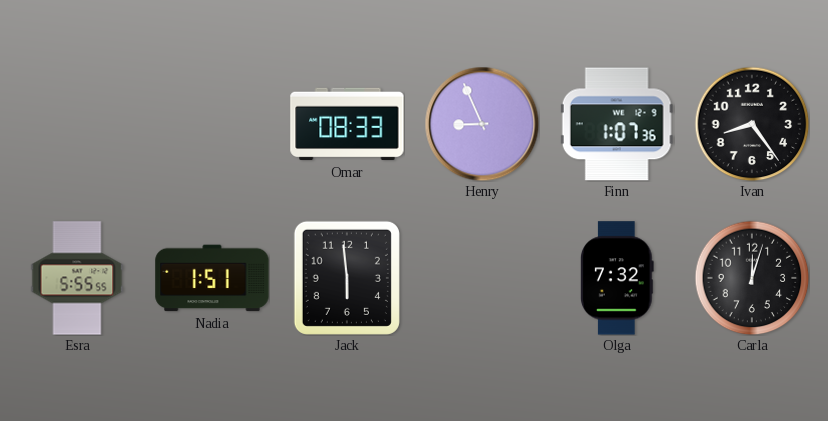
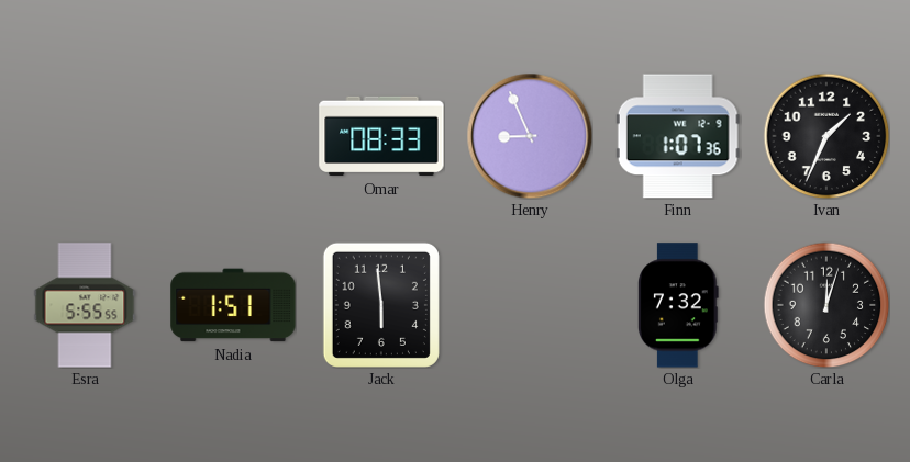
Ivan: 8:24 -> 1:34
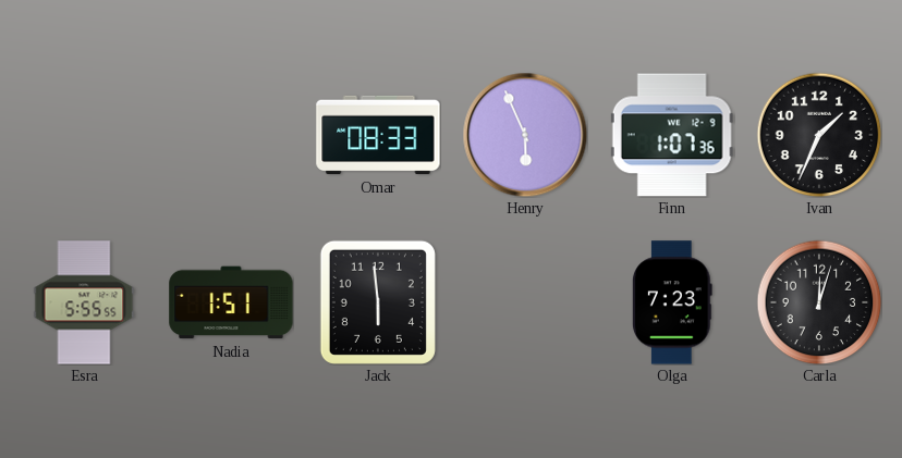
Henry: 8:56 -> 5:56
Olga: 7:32 -> 7:23
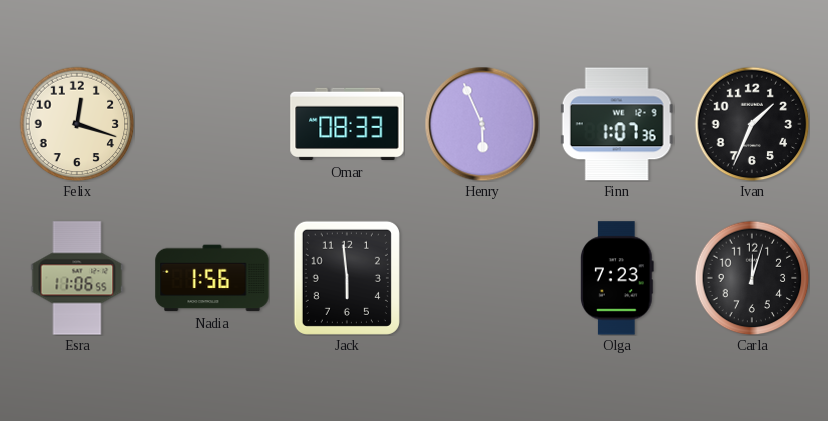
Felix: none -> 12:18
Esra: 5:55 -> 11:06
Nadia: 1:51 -> 1:56
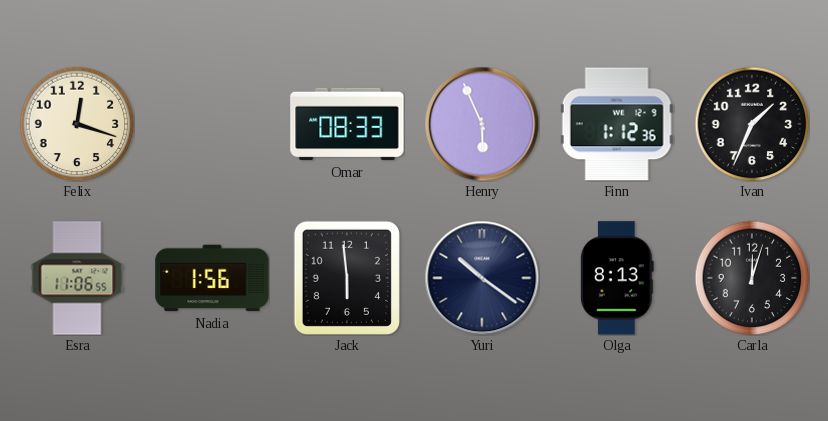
Finn: 1:07 -> 1:12
Yuri: none -> 10:21
Olga: 7:23 -> 8:13
